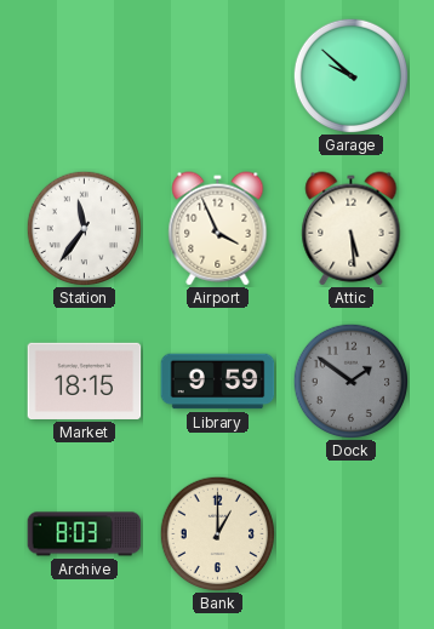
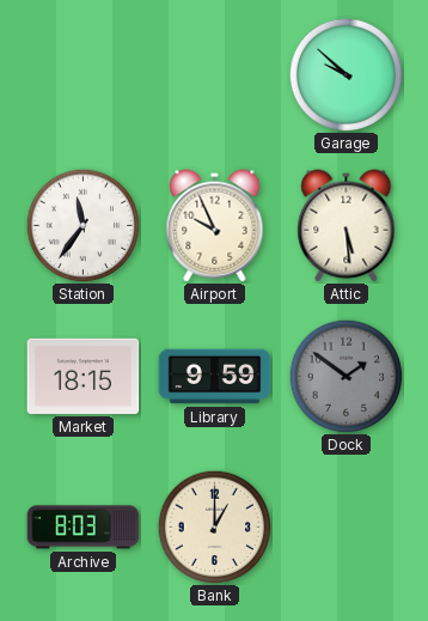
Airport: 3:56 -> 9:56
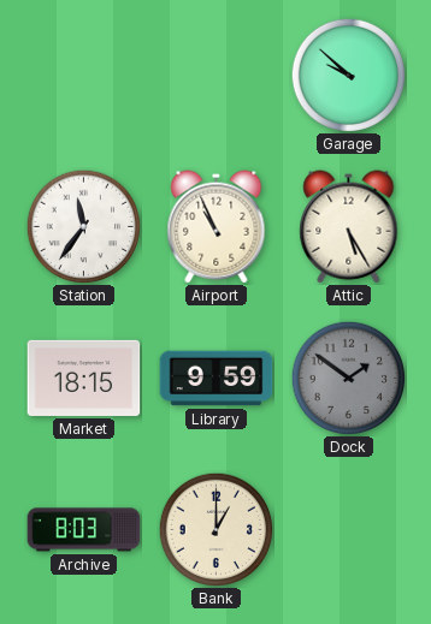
Airport: 9:56 -> 10:56
Attic: 5:29 -> 5:25
